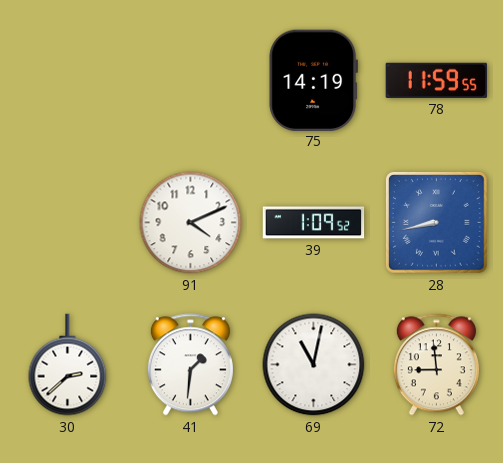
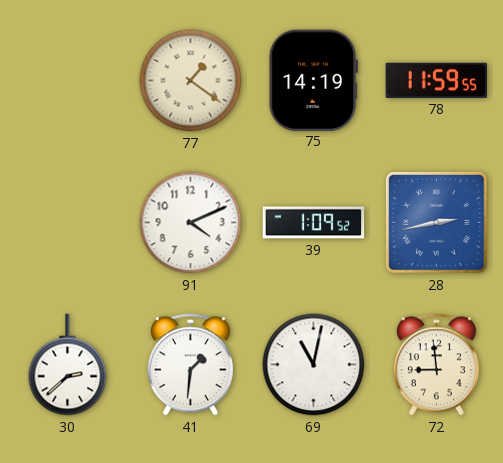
77: none -> 1:21
28: 8:43 -> 2:43
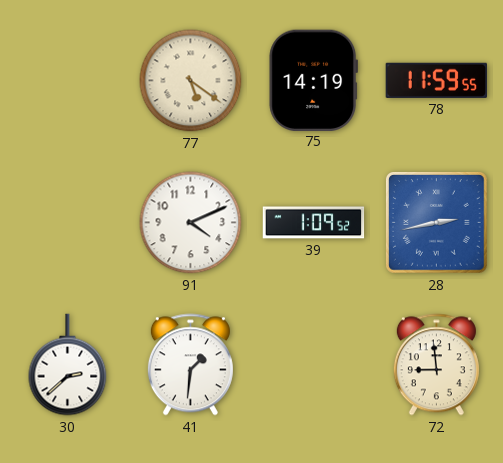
77: 1:21 -> 5:21
69: 11:02 -> none
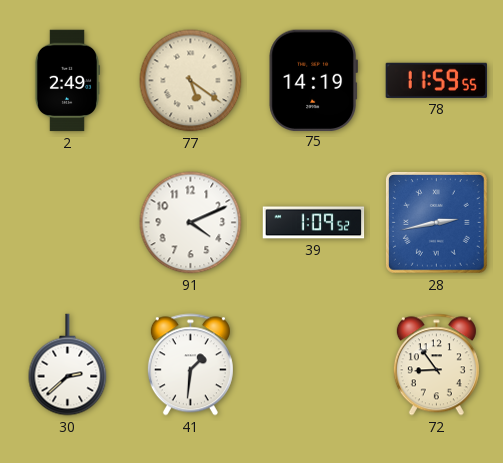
2: none -> 2:49
72: 8:59 -> 8:54
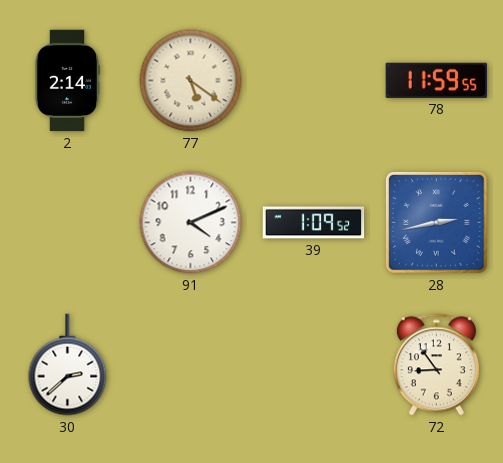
2: 2:49 -> 2:14
75: 14:19 -> none
41: 1:31 -> none
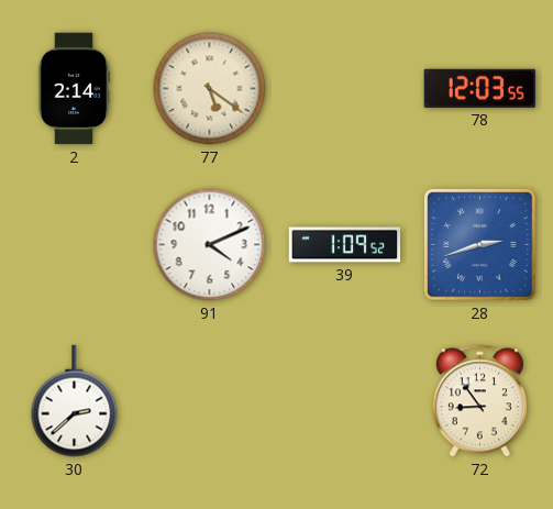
78: 11:59 -> 12:03
28: 2:43 -> 2:42
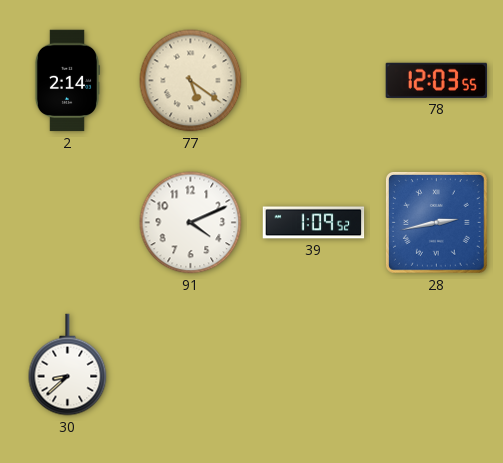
28: 2:42 -> 2:43
30: 2:38 -> 8:38
72: 8:54 -> none
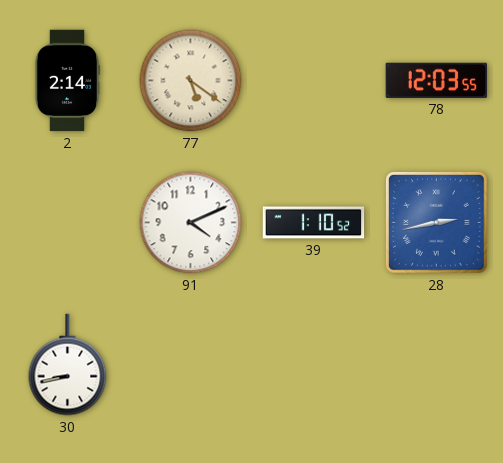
39: 1:09 -> 1:10
30: 8:38 -> 8:43
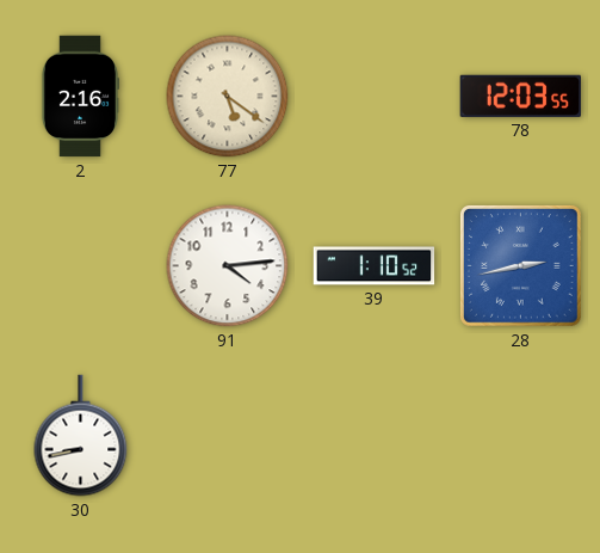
2: 2:14 -> 2:16
91: 4:11 -> 4:14
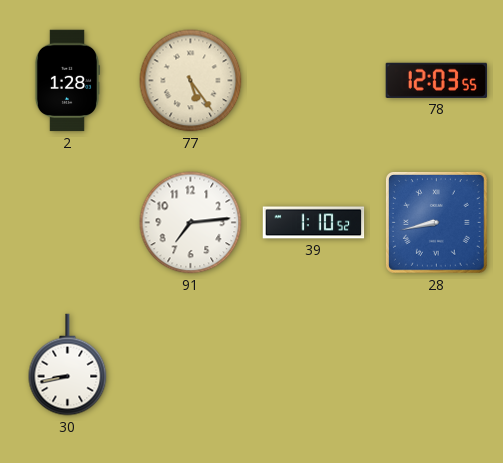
2: 2:16 -> 1:28
77: 5:21 -> 5:24
91: 4:14 -> 7:14
28: 2:43 -> 8:43
